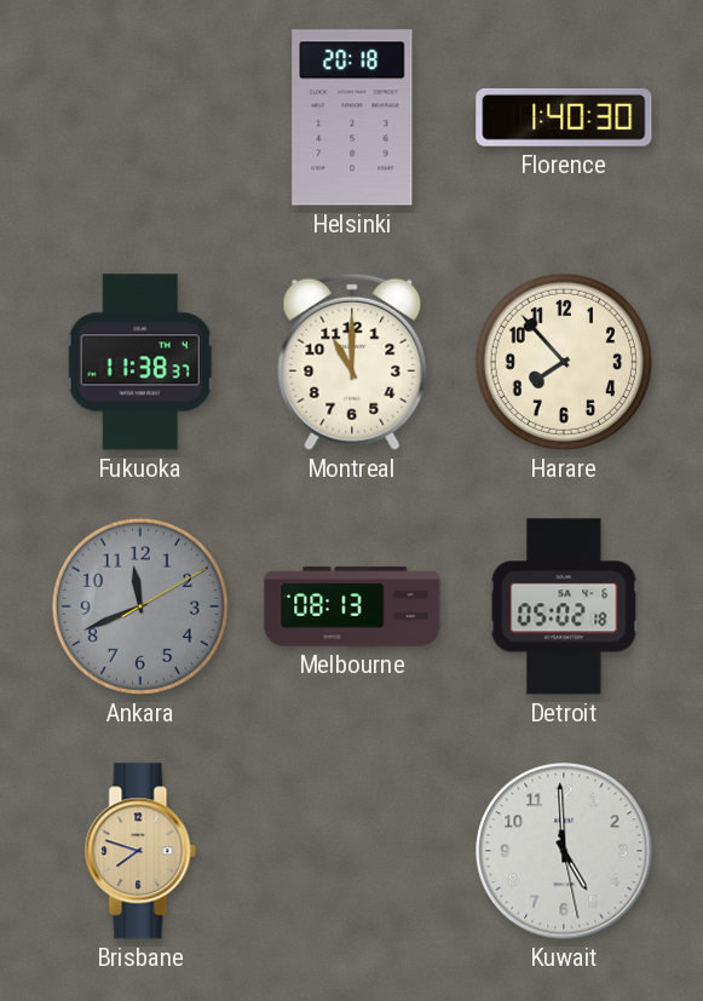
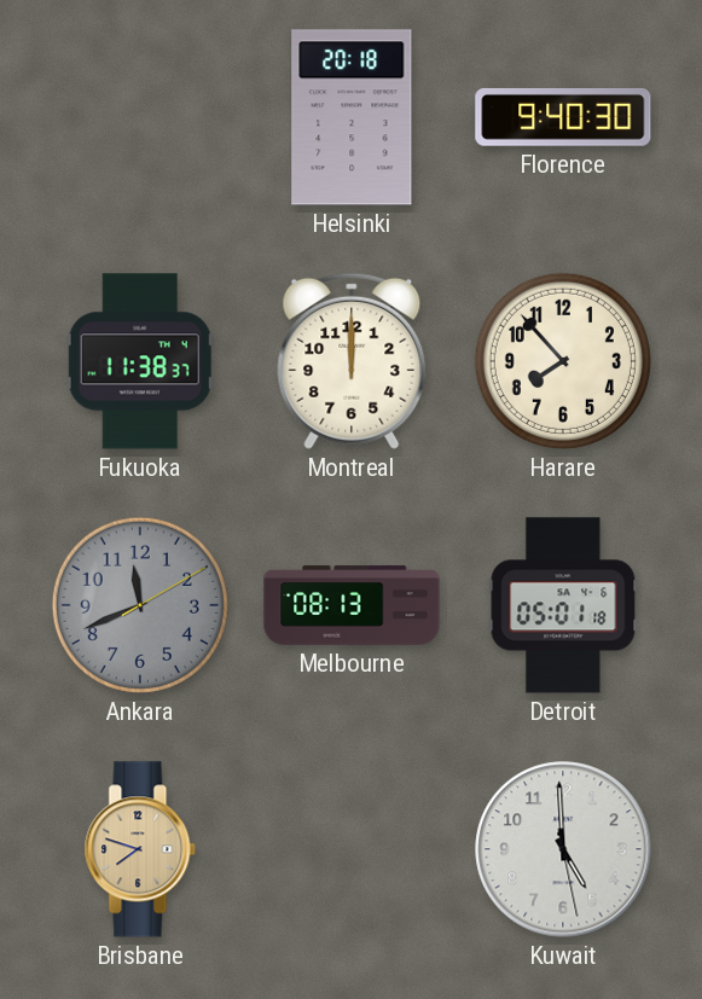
Florence: 1:40 -> 9:40
Montreal: 11:00 -> 12:00
Detroit: 05:02 -> 05:01
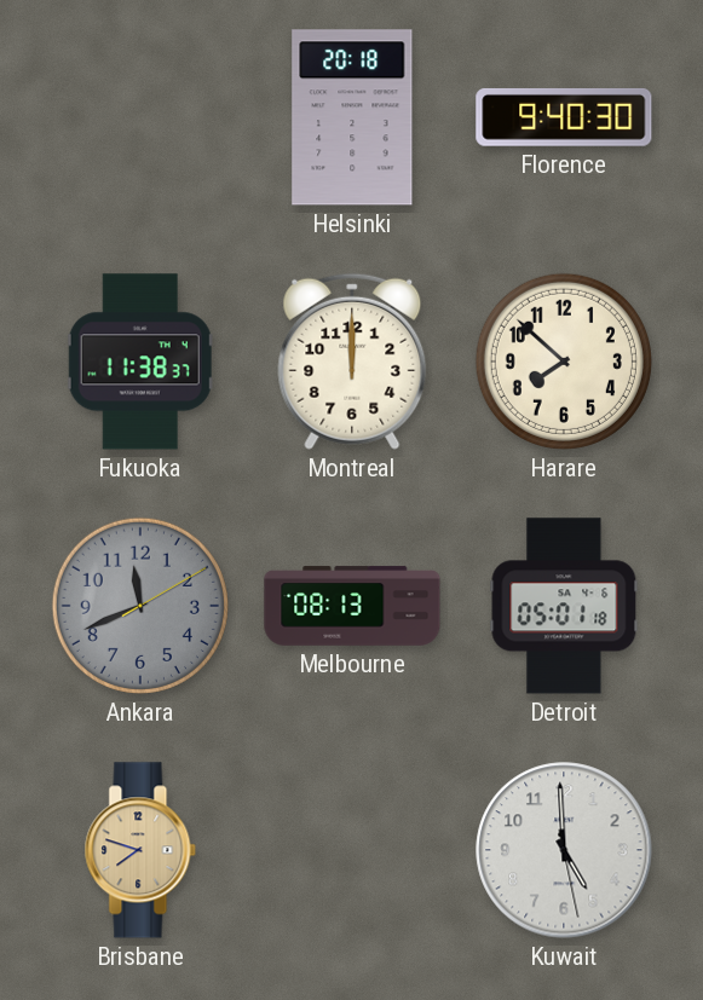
Harare: 7:53 -> 7:52
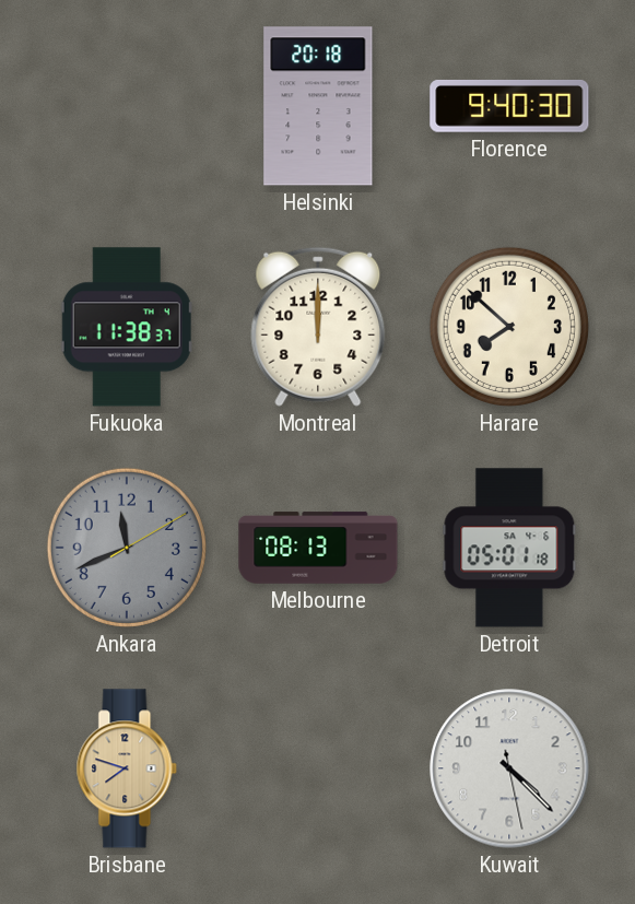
Kuwait: 4:59 -> 4:22
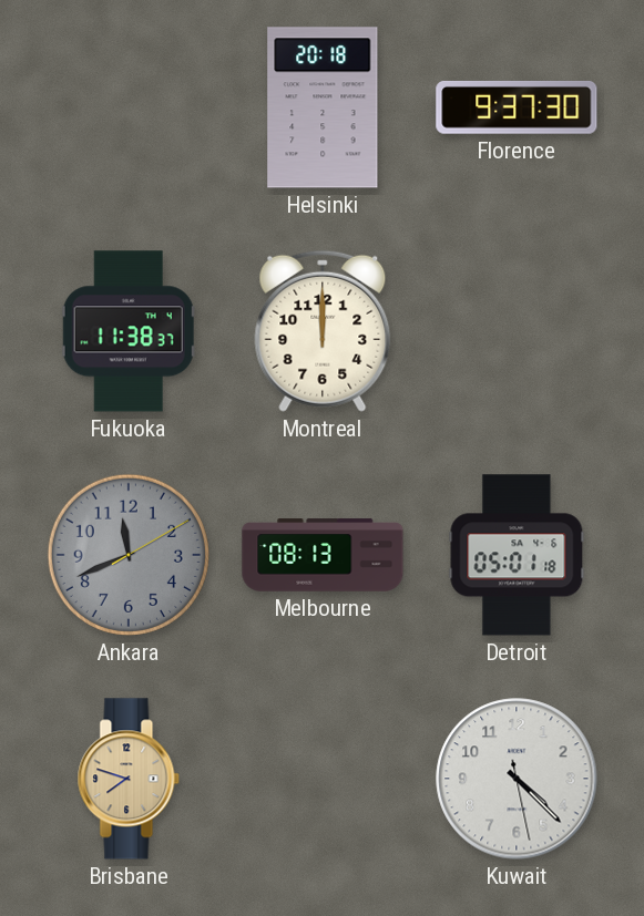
Florence: 9:40 -> 9:37
Harare: 7:52 -> none
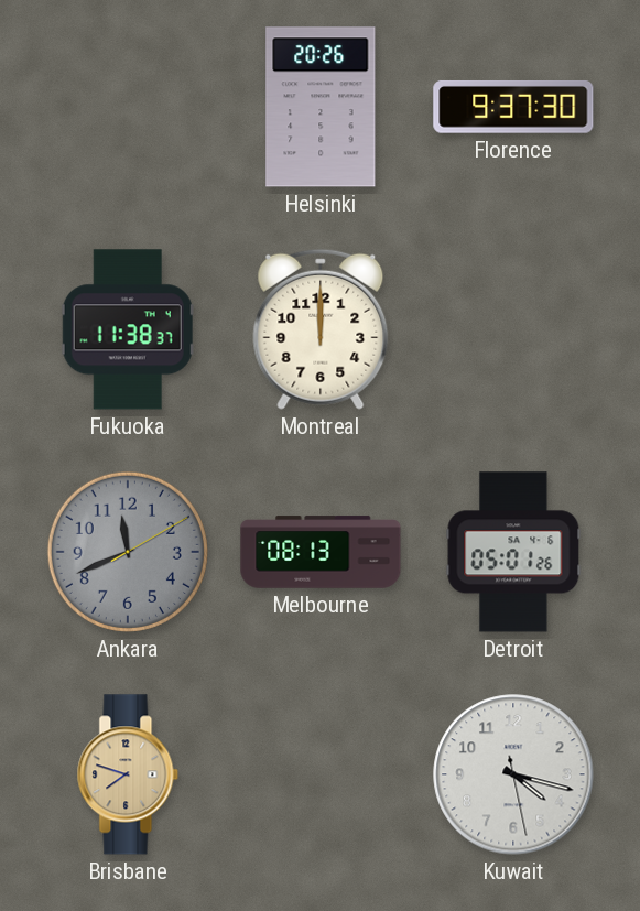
Helsinki: 20:18 -> 20:26
Detroit: 05:01:18 -> 05:01:26
Kuwait: 4:22 -> 4:17
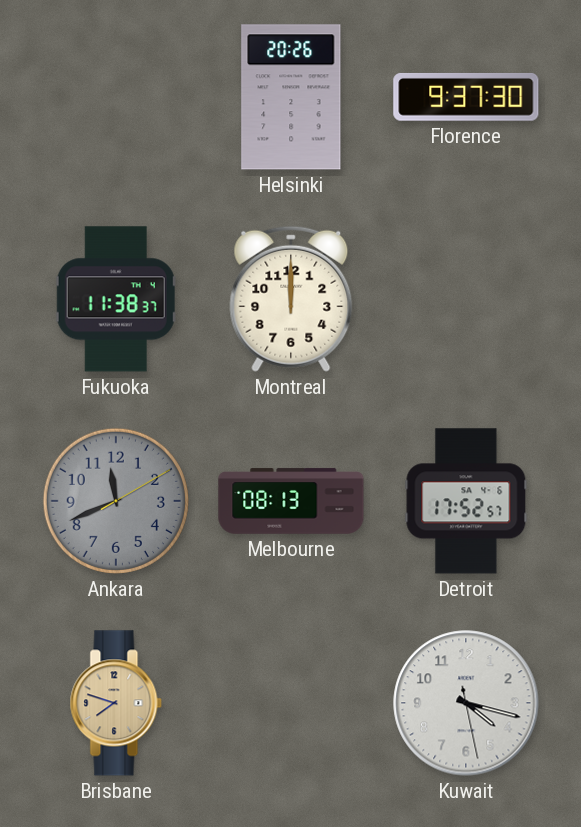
Detroit: 05:01 -> 17:52
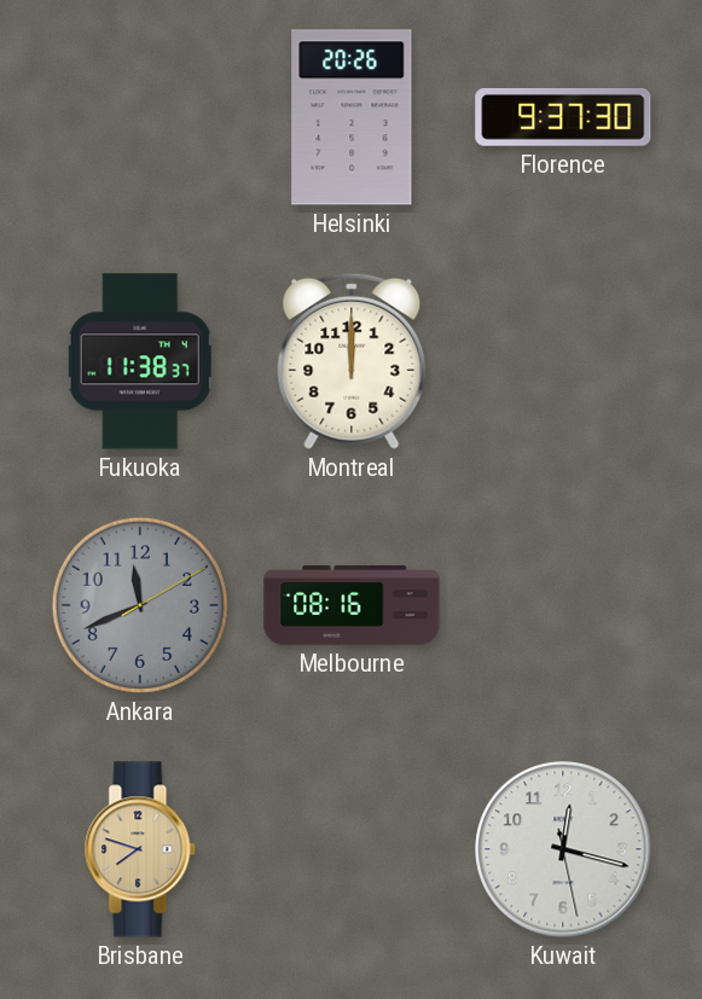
Melbourne: 08:13 -> 08:16
Detroit: 17:52 -> none
Kuwait: 4:17 -> 12:17
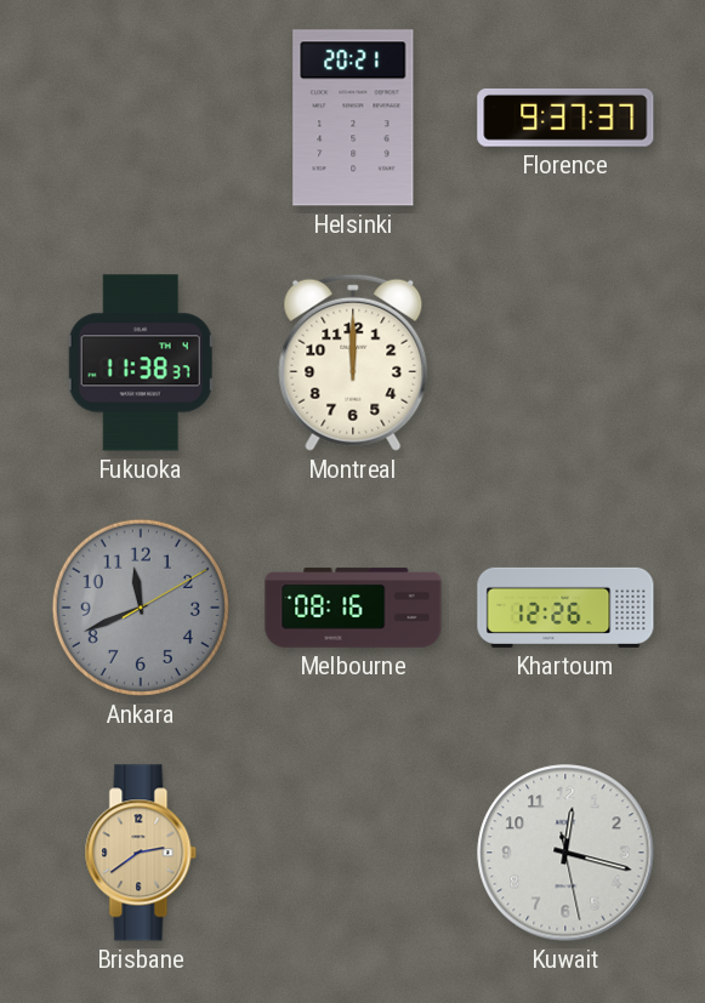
Helsinki: 20:26 -> 20:21
Florence: 9:37:30 -> 9:37:37
Khartoum: none -> 12:26
Brisbane: 7:48 -> 2:39
